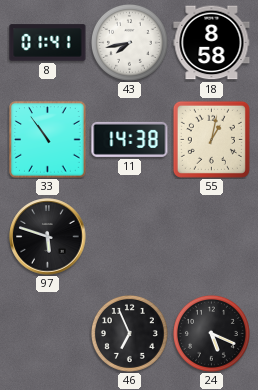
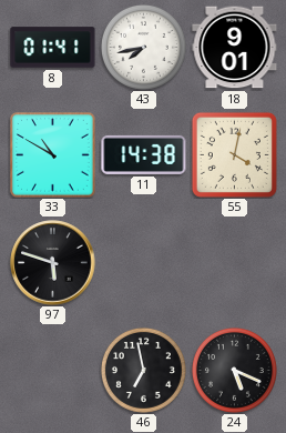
18: 8:58 -> 9:01
33: 10:54 -> 10:50
55: 1:02 -> 4:02
46: 6:56 -> 6:58
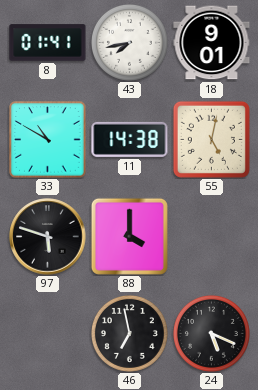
55: 4:02 -> 5:02
88: none -> 4:00
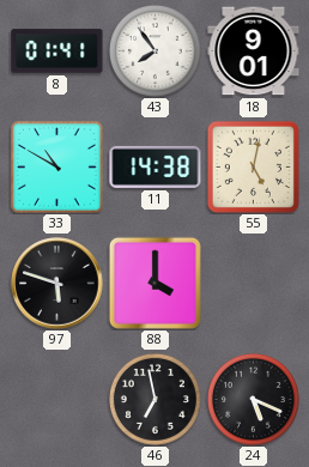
43: 7:43 -> 7:54
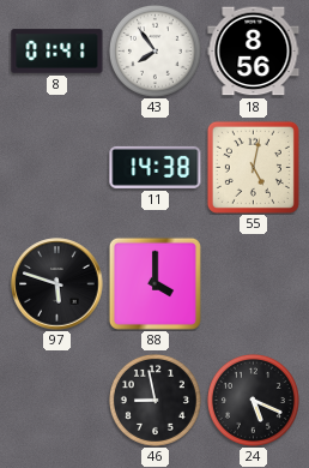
18: 9:01 -> 8:56
33: 10:50 -> none
46: 6:58 -> 8:58
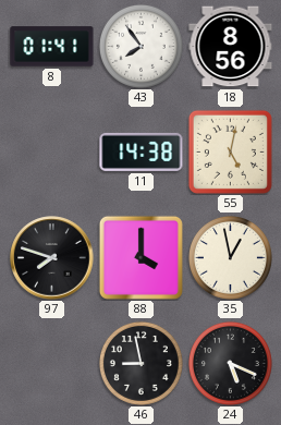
97: 5:48 -> 7:48
35: none -> 12:58
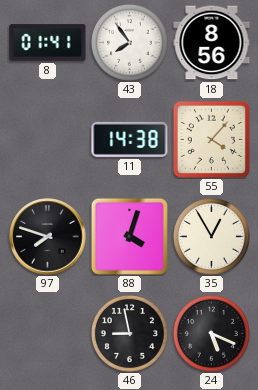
55: 5:02 -> 4:07
88: 4:00 -> 4:03
35: 12:58 -> 12:55
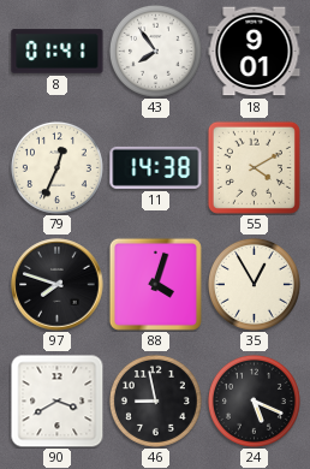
18: 8:56 -> 9:01
79: none -> 12:34
55: 4:07 -> 4:10
90: none -> 3:40
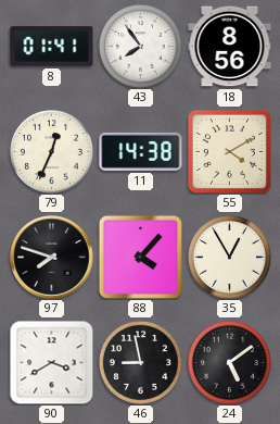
18: 9:01 -> 8:56
88: 4:03 -> 4:07
24: 5:19 -> 5:09
